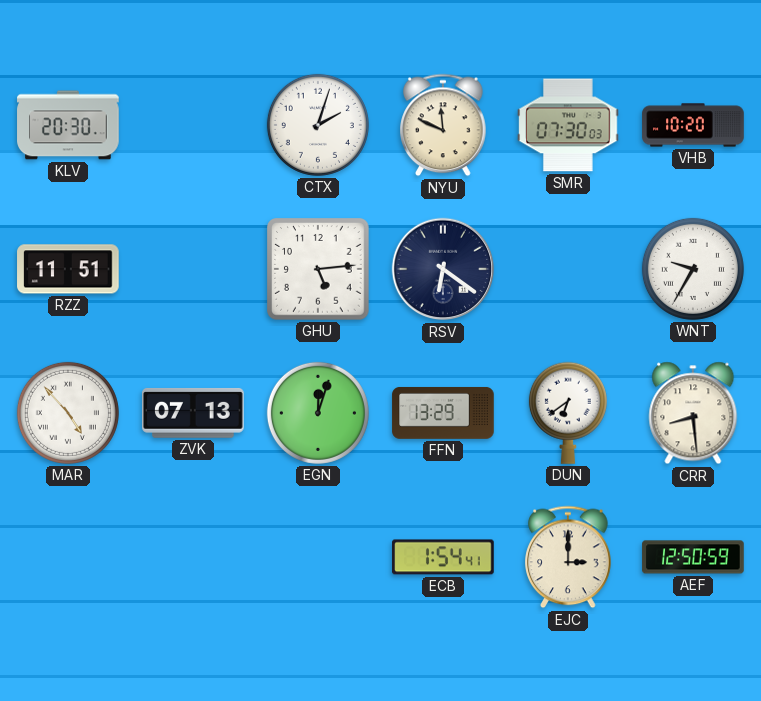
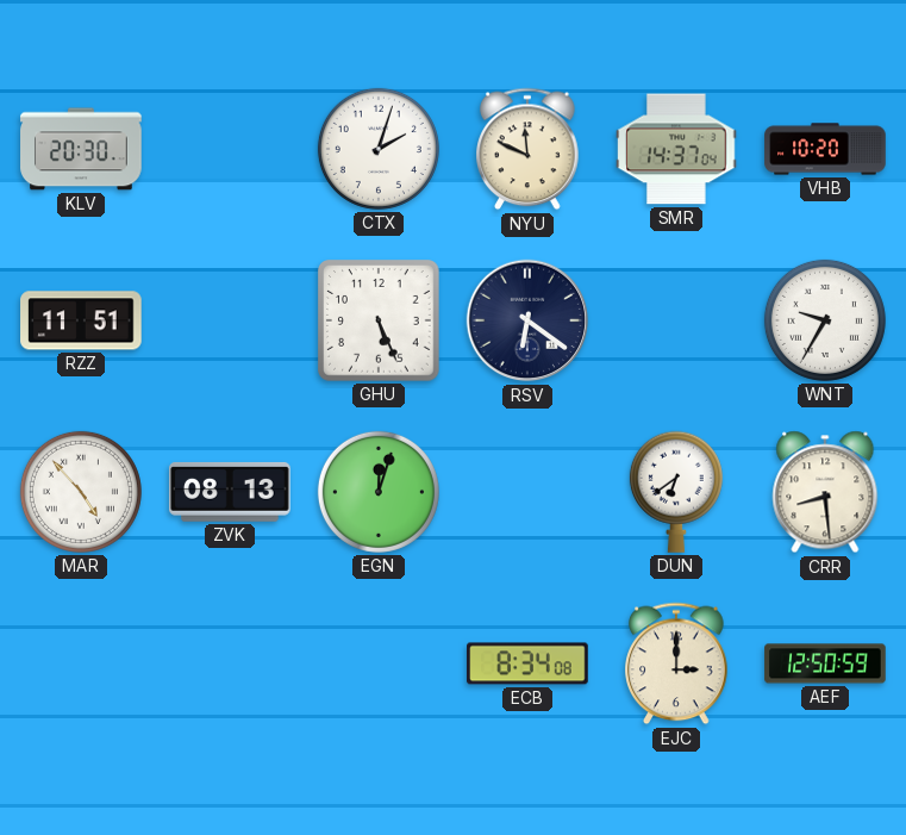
SMR: 07:30 -> 14:37
GHU: 5:14 -> 5:26
ZVK: 07:13 -> 08:13
FFN: 13:29 -> none
ECB: 1:54 -> 8:34
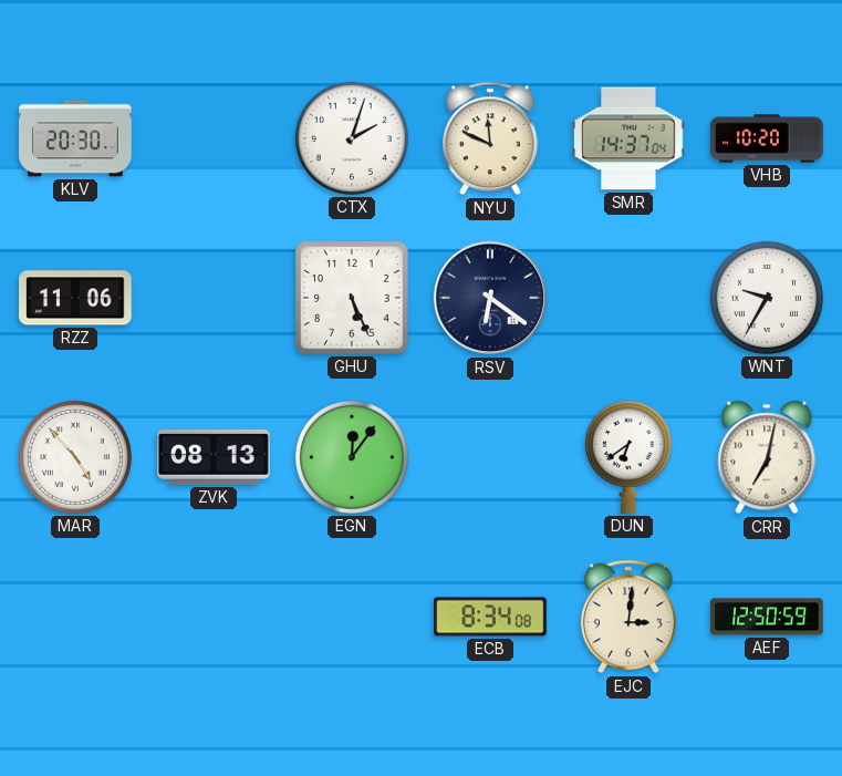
RZZ: 11:51 -> 11:06
EGN: 12:03 -> 12:06
CRR: 8:29 -> 7:02
EJC: 3:00 -> 3:01
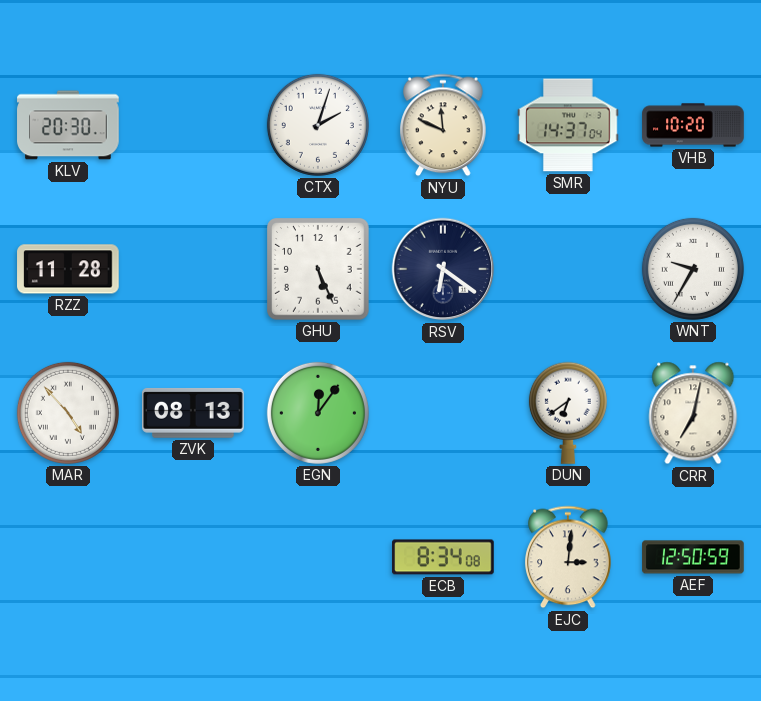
RZZ: 11:06 -> 11:28
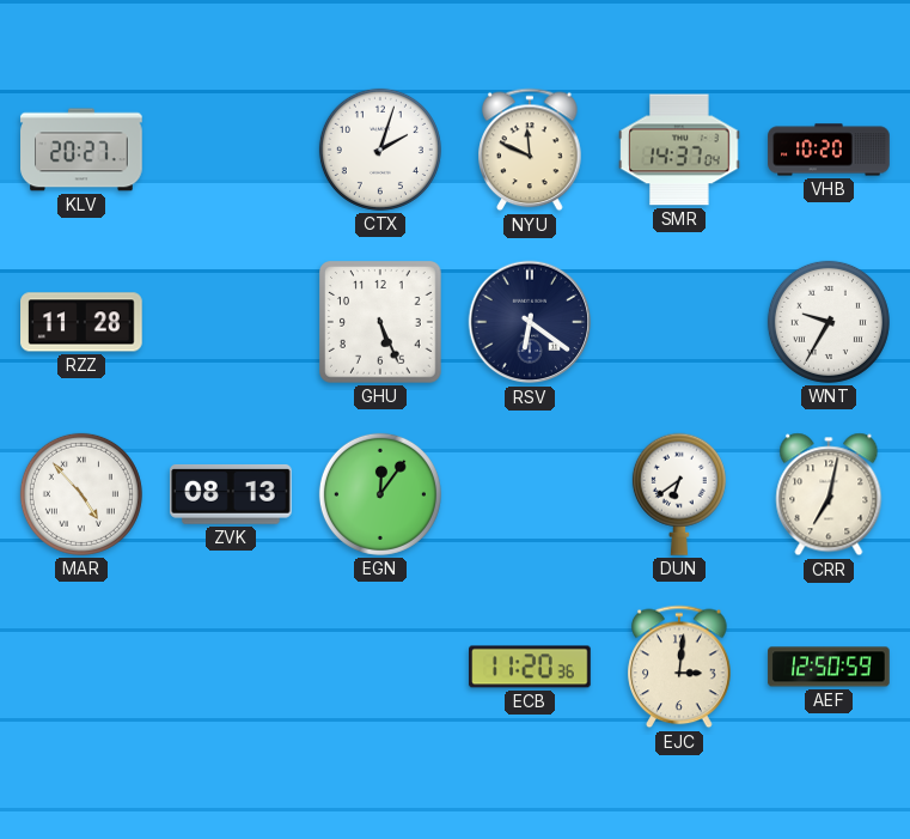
KLV: 20:30 -> 20:27
ECB: 8:34 -> 11:20
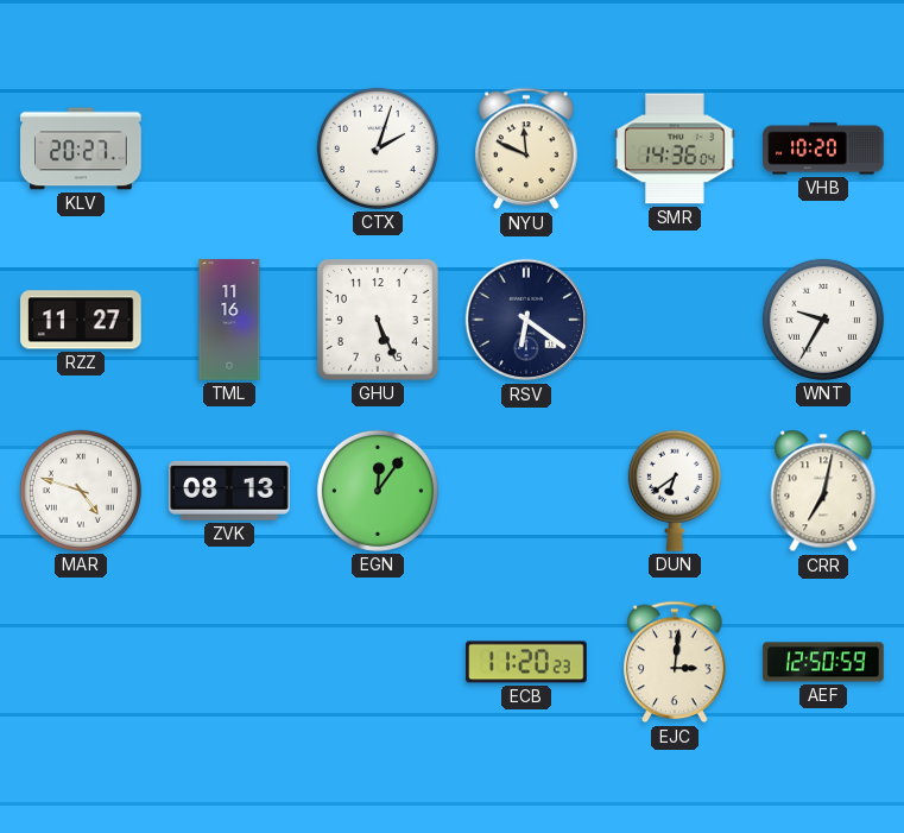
SMR: 14:37 -> 14:36
RZZ: 11:28 -> 11:27
TML: none -> 11:16
MAR: 4:53 -> 4:48
ECB: 11:20:36 -> 11:20:23
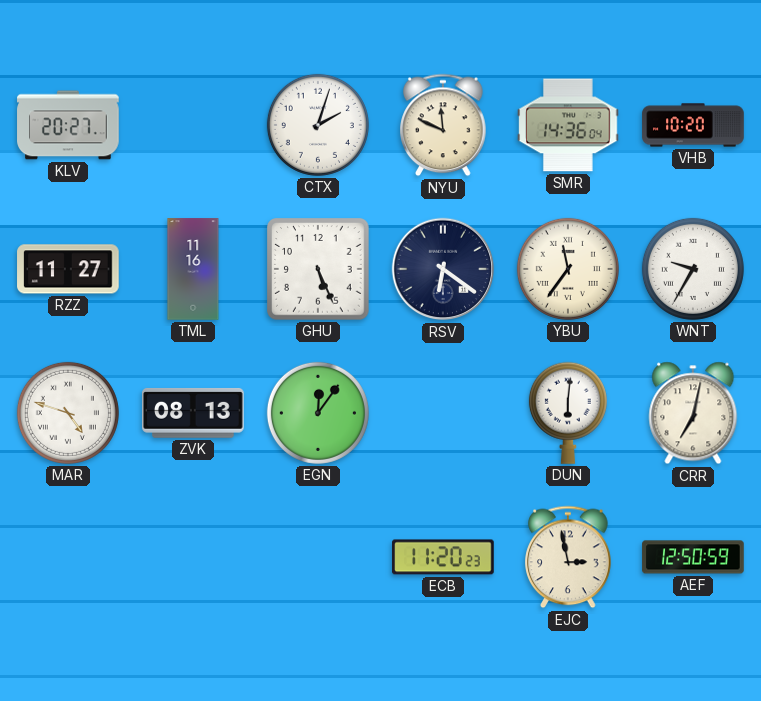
YBU: none -> 11:36
DUN: 6:39 -> 6:01
EJC: 3:01 -> 2:58
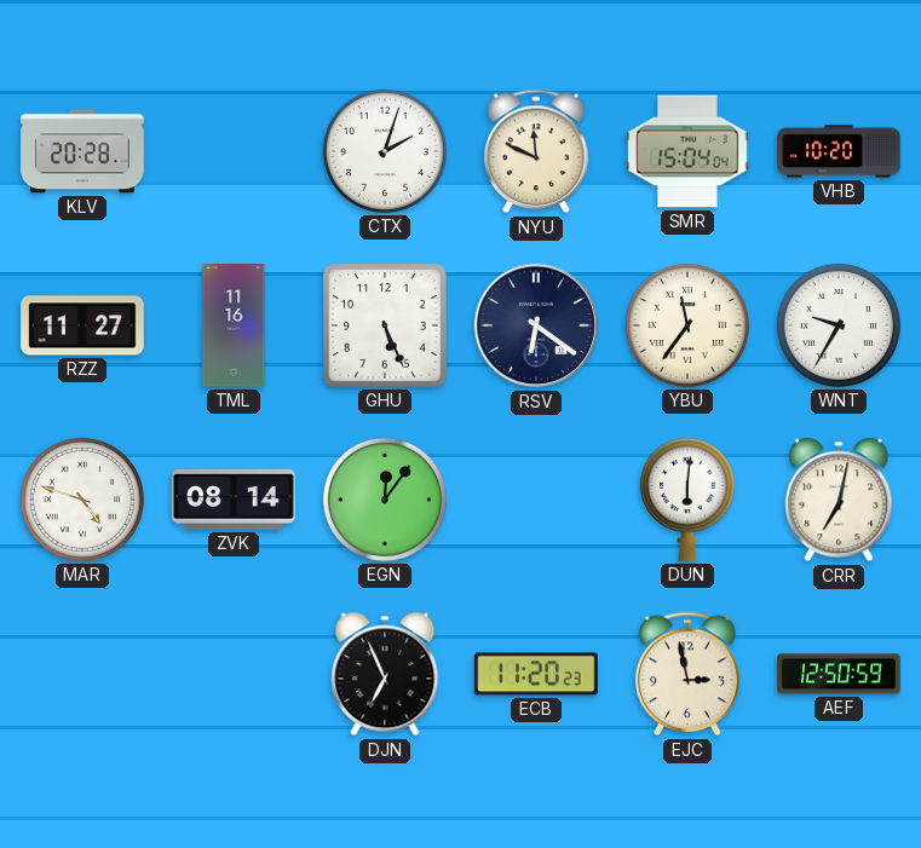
KLV: 20:27 -> 20:28
SMR: 14:36 -> 15:04
ZVK: 08:13 -> 08:14
DJN: none -> 6:56
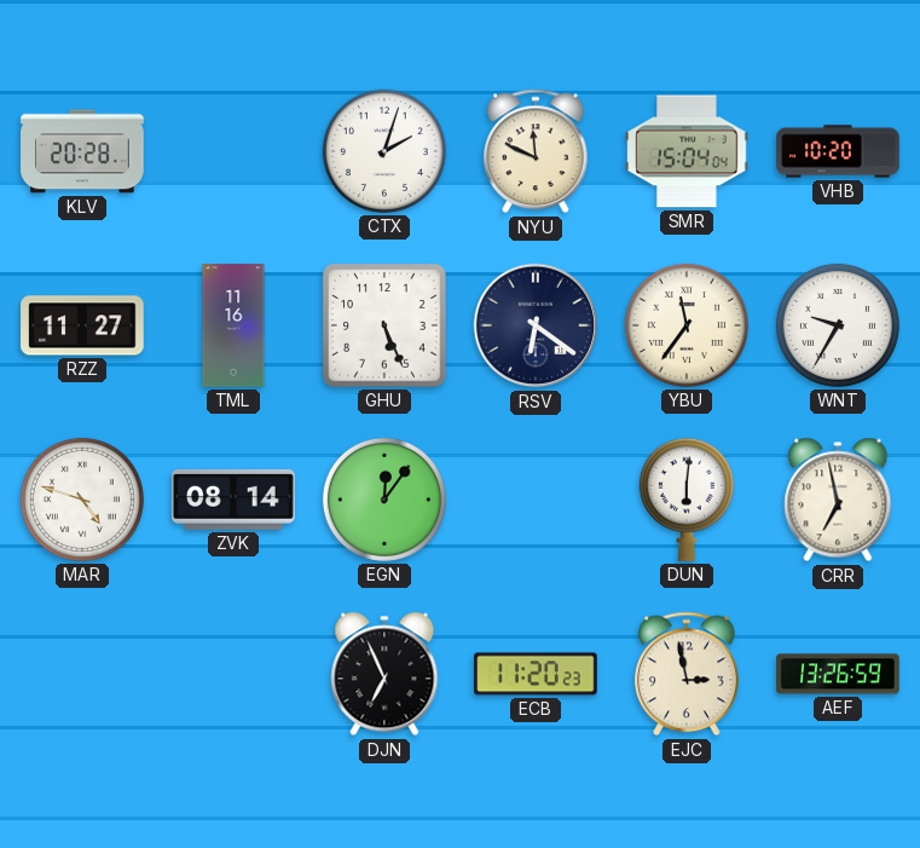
CRR: 7:02 -> 6:58
AEF: 12:50 -> 13:26
